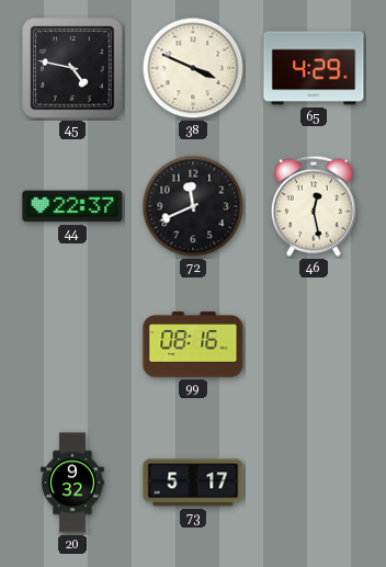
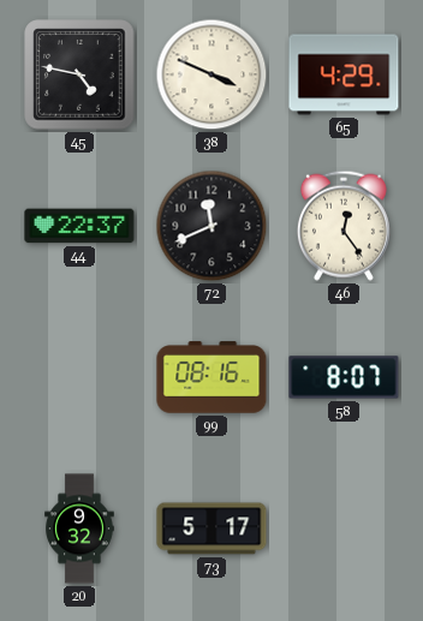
46: 12:28 -> 12:24
58: none -> 8:07
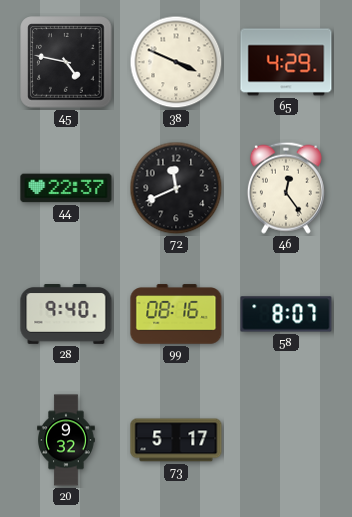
28: none -> 9:40
